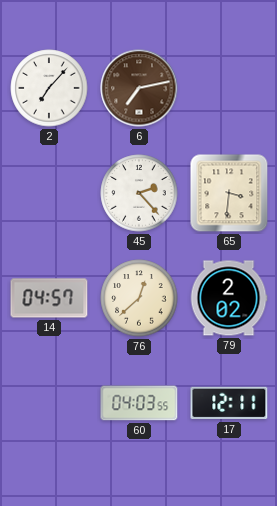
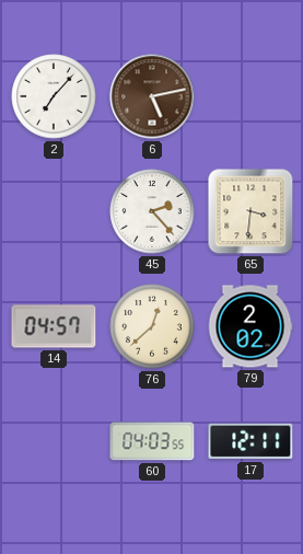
6: 7:13 -> 5:13
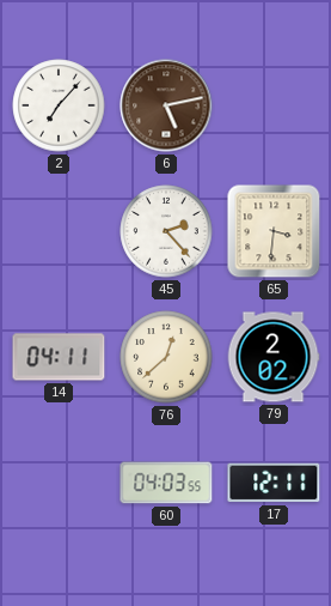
14: 04:57 -> 04:11
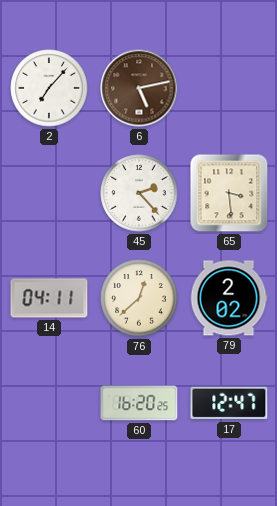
65: 3:31 -> 3:29
60: 04:03 -> 16:20
17: 12:11 -> 12:47
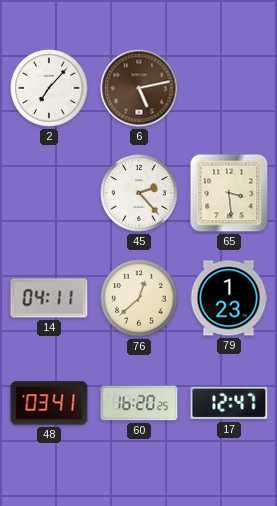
79: 2:02 -> 1:23
48: none -> 03:41
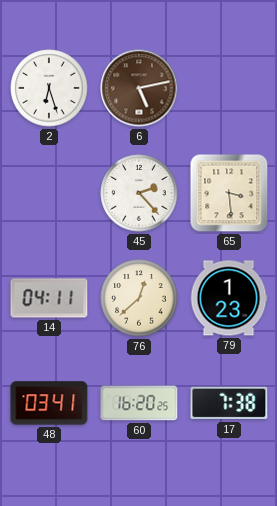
2: 7:07 -> 6:27
17: 12:47 -> 7:38
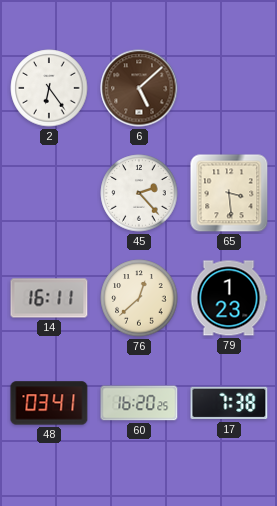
2: 6:27 -> 6:24
6: 5:13 -> 5:08
14: 04:11 -> 16:11
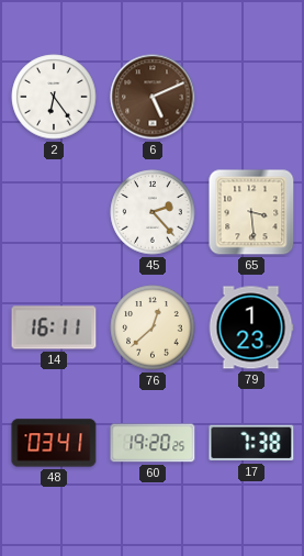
6: 5:08 -> 5:11
60: 16:20 -> 19:20
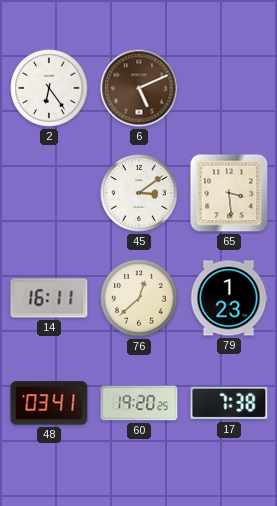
45: 2:23 -> 3:09
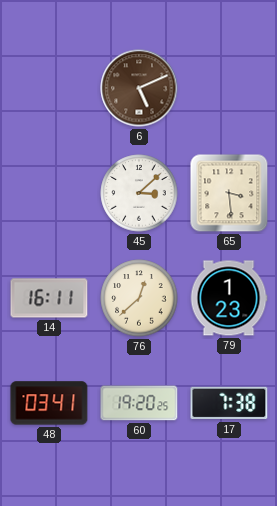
2: 6:24 -> none
45: 3:09 -> 3:08
